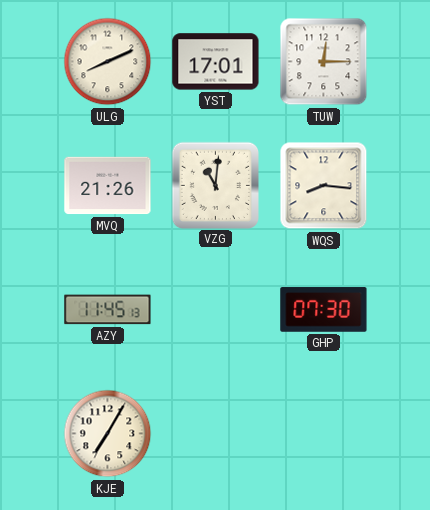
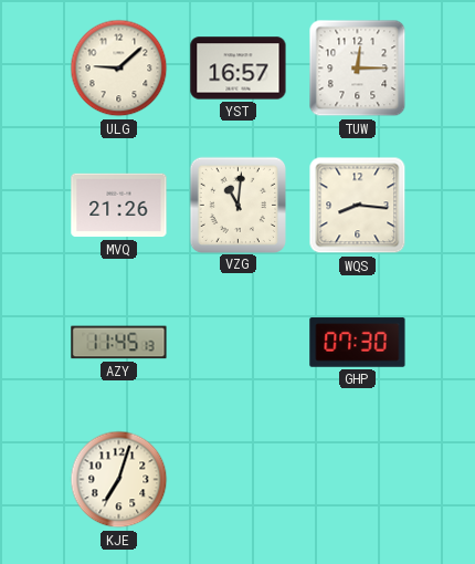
ULG: 8:11 -> 9:08
YST: 17:01 -> 16:57
KJE: 7:05 -> 7:03
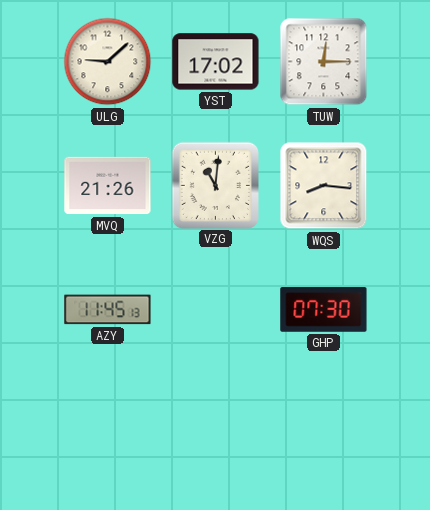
YST: 16:57 -> 17:02
KJE: 7:03 -> none
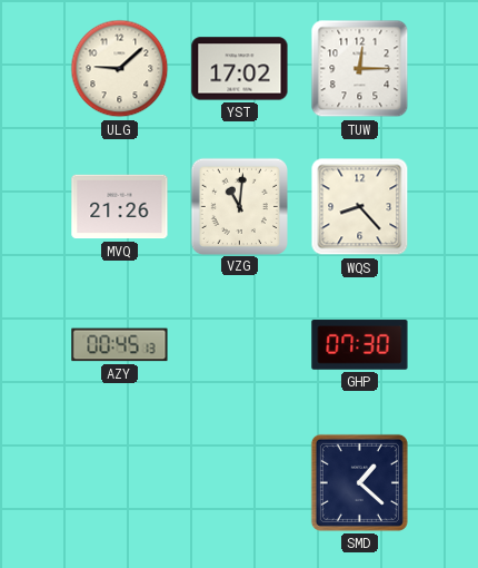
WQS: 8:16 -> 8:23
AZY: 11:45 -> 00:45
SMD: none -> 1:22
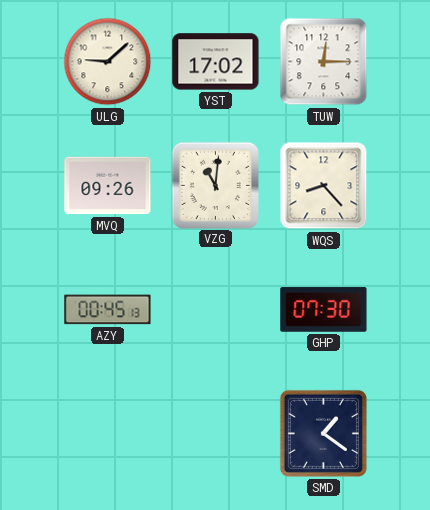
MVQ: 21:26 -> 09:26
SMD: 1:22 -> 1:21
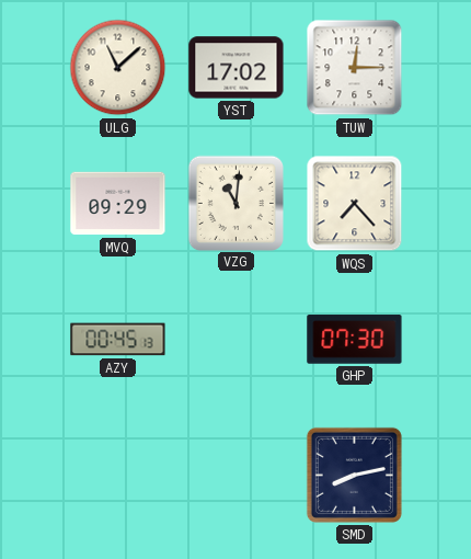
ULG: 9:08 -> 11:08
MVQ: 09:26 -> 09:29
WQS: 8:23 -> 7:23
SMD: 1:21 -> 8:13
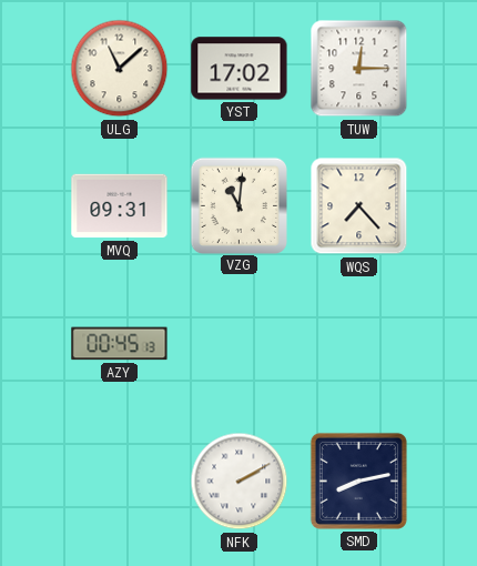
MVQ: 09:29 -> 09:31
GHP: 07:30 -> none
NFK: none -> 2:10
